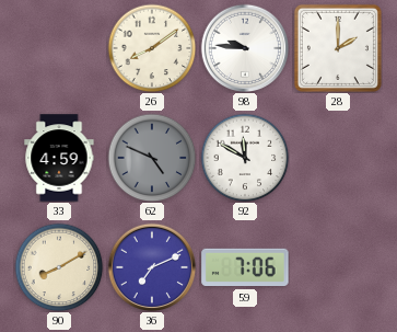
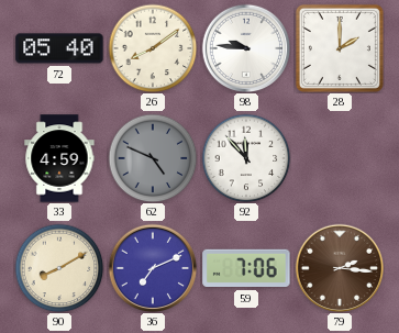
72: none -> 05:40
92: 11:50 -> 11:53
79: none -> 2:16
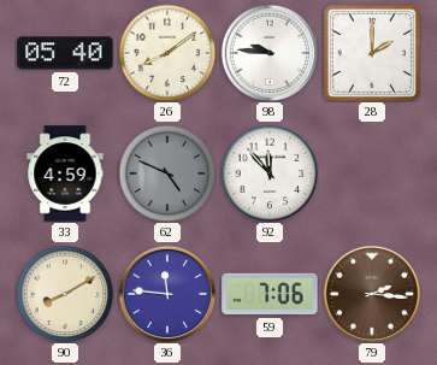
36: 7:11 -> 11:46
